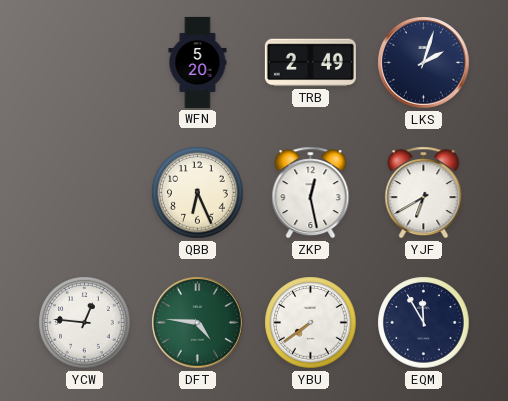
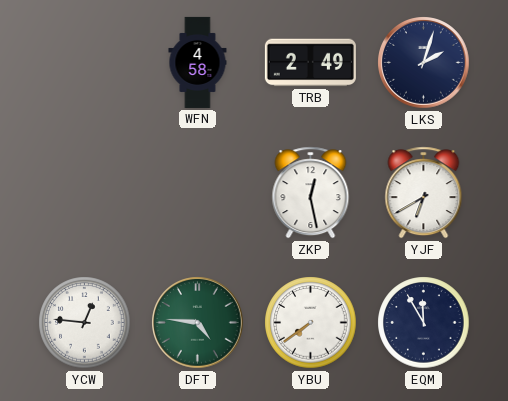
WFN: 5:20 -> 4:58
QBB: 6:26 -> none
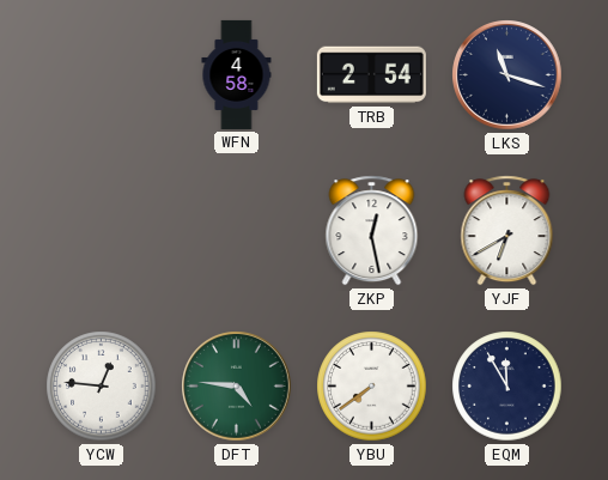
TRB: 2:49 -> 2:54
LKS: 2:03 -> 11:18
